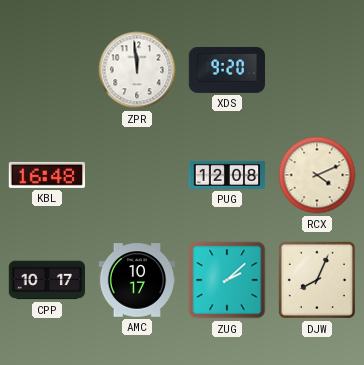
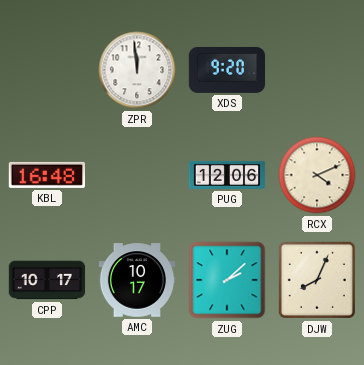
PUG: 12:08 -> 12:06
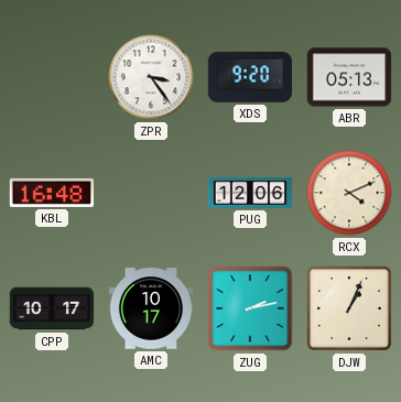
ZPR: 11:59 -> 3:24
ABR: none -> 05:13
ZUG: 2:08 -> 2:13
DJW: 8:04 -> 1:04
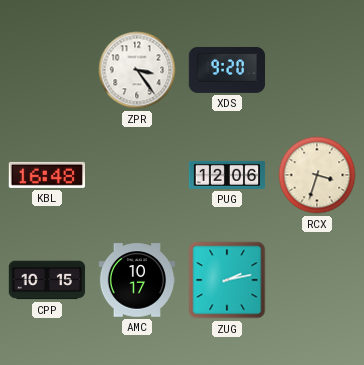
ABR: 05:13 -> none
RCX: 4:11 -> 3:33
CPP: 10:17 -> 10:15
DJW: 1:04 -> none
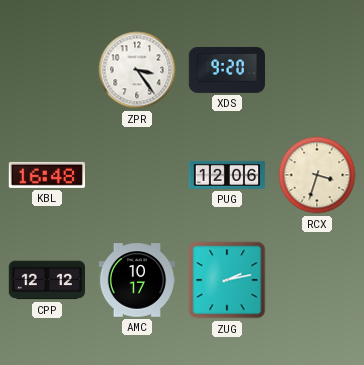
CPP: 10:15 -> 12:12
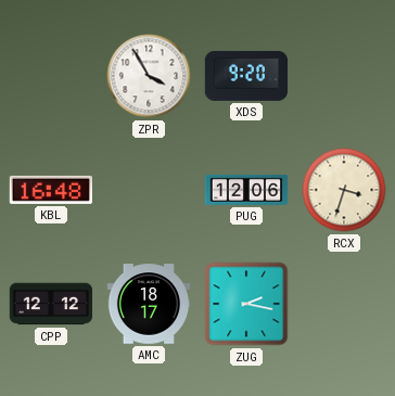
ZPR: 3:24 -> 3:55
AMC: 10:17 -> 18:17
ZUG: 2:13 -> 2:17
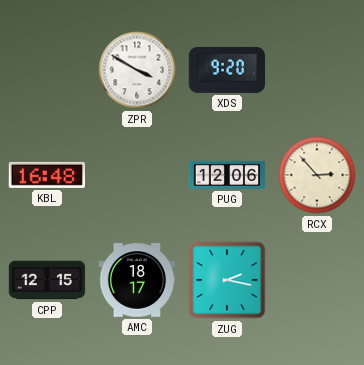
ZPR: 3:55 -> 3:50
RCX: 3:33 -> 2:53
CPP: 12:12 -> 12:15
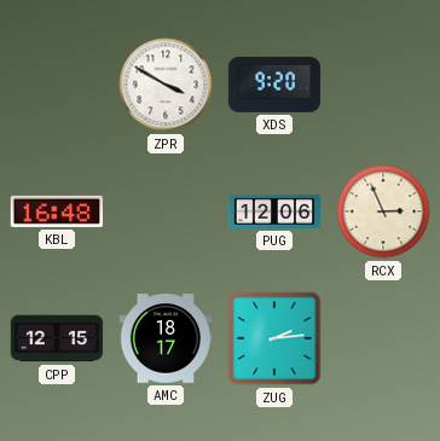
RCX: 2:53 -> 2:56
ZUG: 2:17 -> 2:14
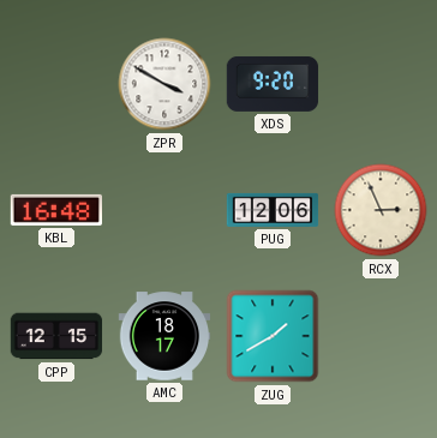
ZUG: 2:14 -> 1:40
